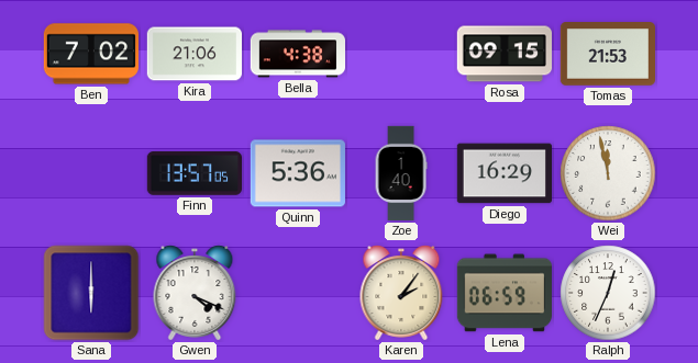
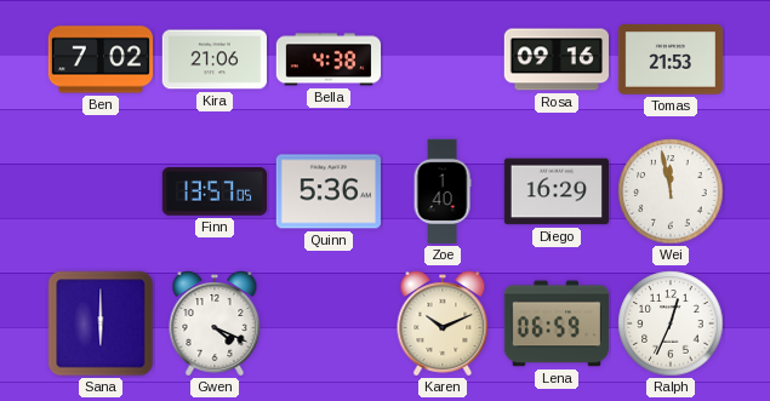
Rosa: 09:15 -> 09:16
Karen: 2:06 -> 10:11
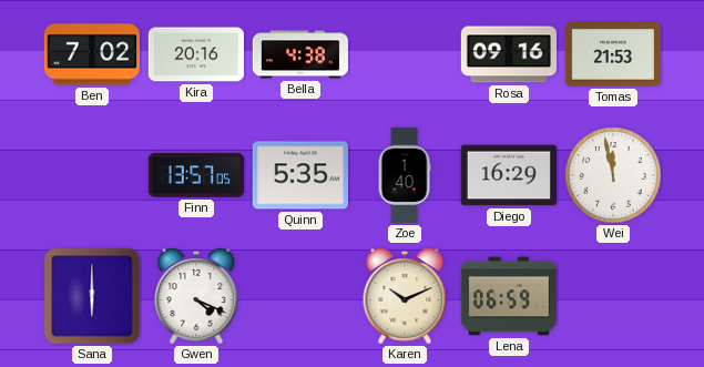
Kira: 21:06 -> 20:16
Quinn: 5:36 -> 5:35
Ralph: 12:34 -> none
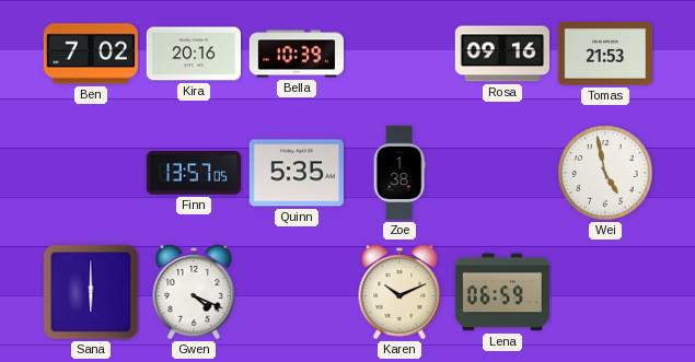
Bella: 4:38 -> 10:39
Zoe: 1:40 -> 1:38
Diego: 16:29 -> none
Wei: 11:58 -> 4:58
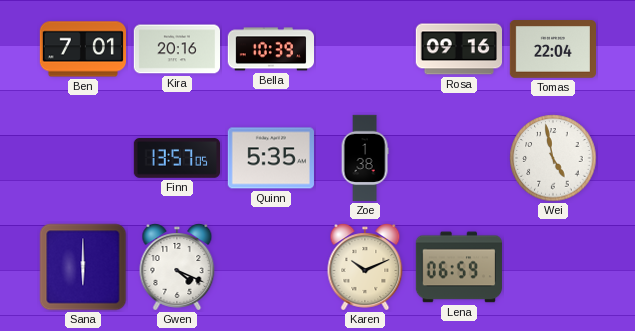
Ben: 7:02 -> 7:01
Tomas: 21:53 -> 22:04
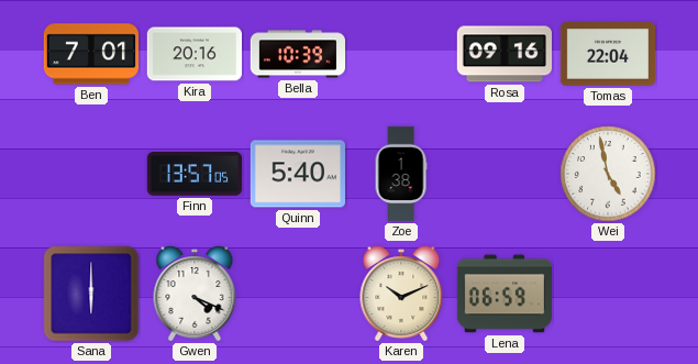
Quinn: 5:35 -> 5:40
